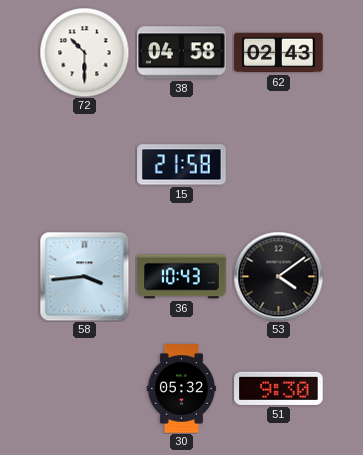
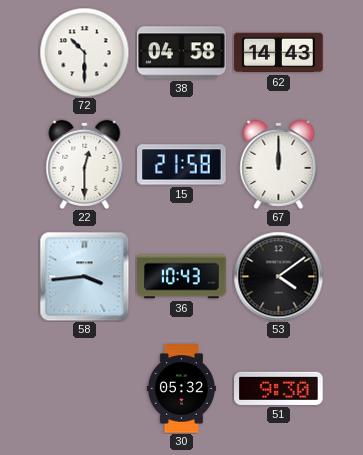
62: 02:43 -> 14:43
22: none -> 12:30
67: none -> 12:00
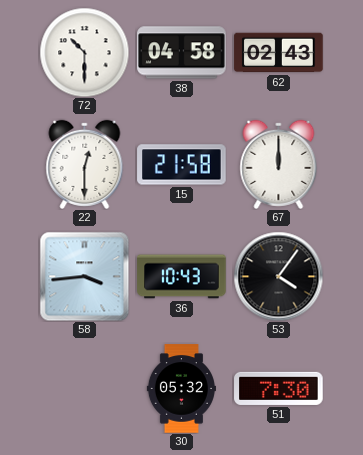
62: 14:43 -> 02:43
53: 4:09 -> 4:06
51: 9:30 -> 7:30
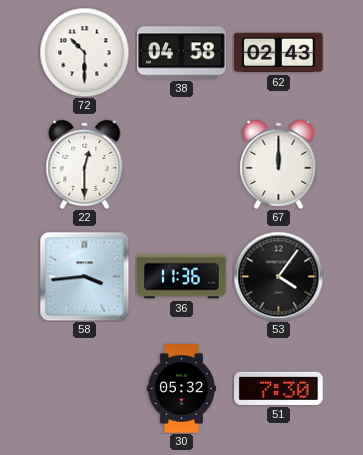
15: 21:58 -> none
36: 10:43 -> 11:36
